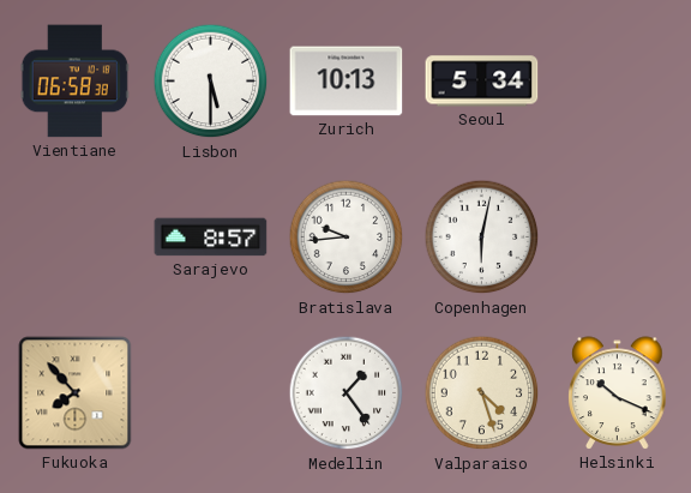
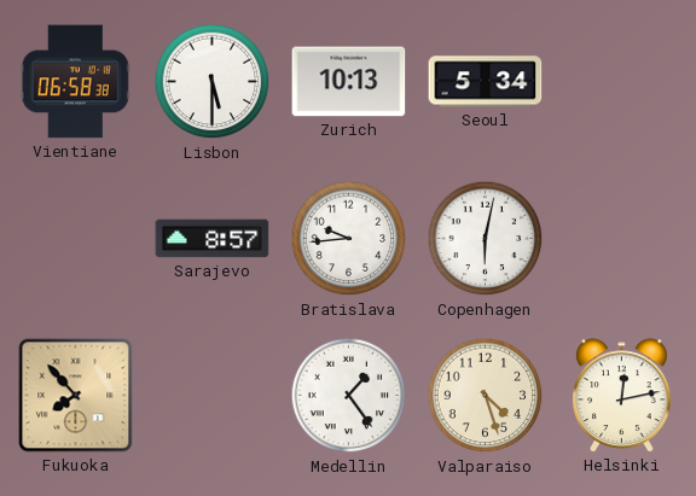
Helsinki: 10:19 -> 12:13
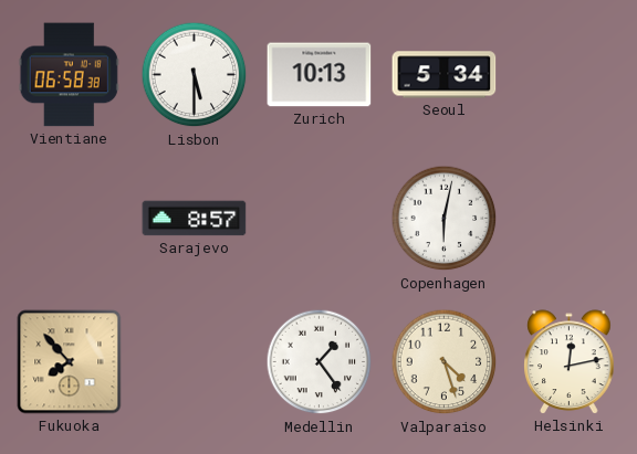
Bratislava: 9:44 -> none
